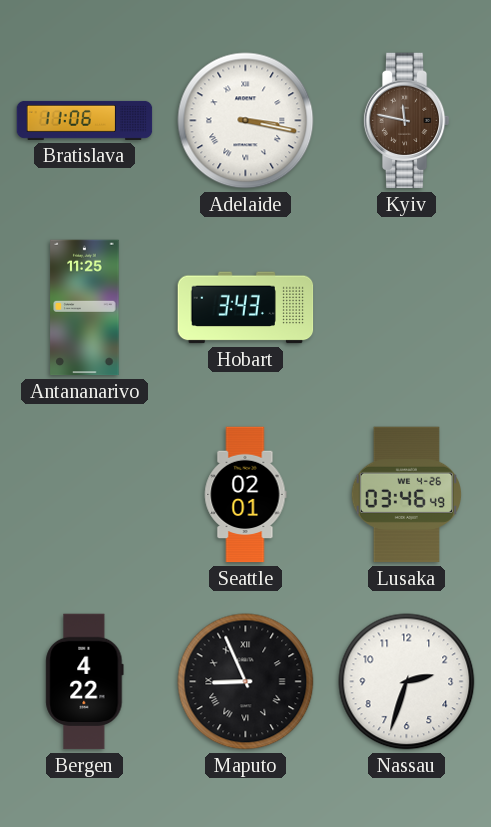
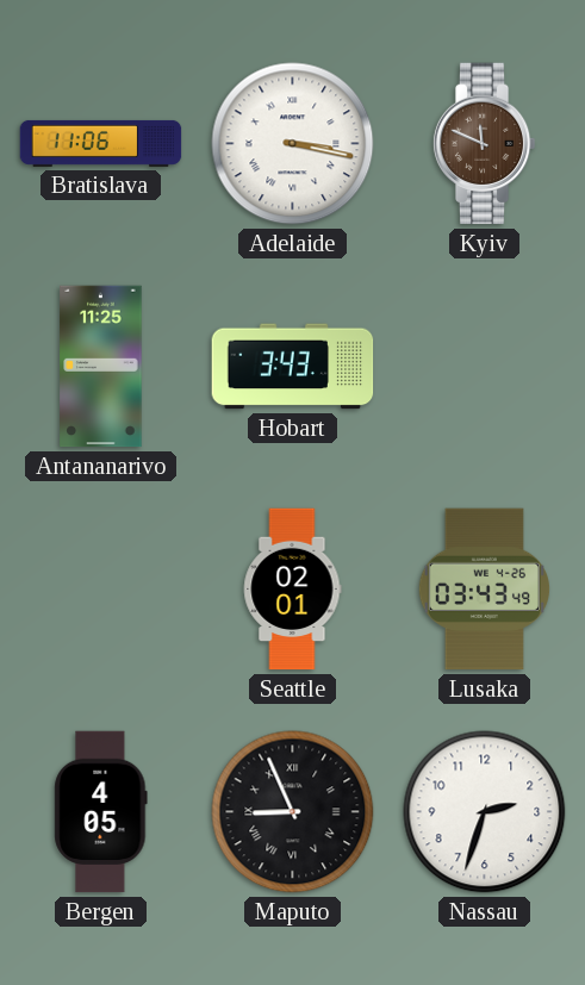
Kyiv: 11:47 -> 11:49
Lusaka: 03:46 -> 03:43
Bergen: 4:22 -> 4:05
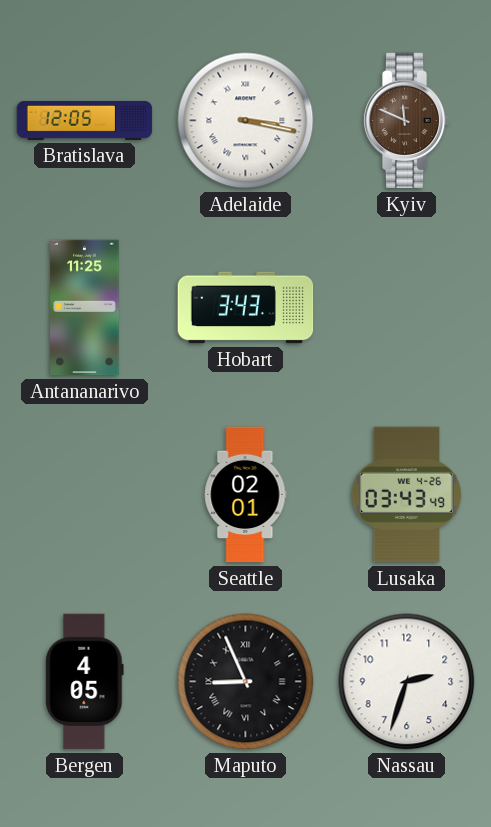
Bratislava: 11:06 -> 12:05
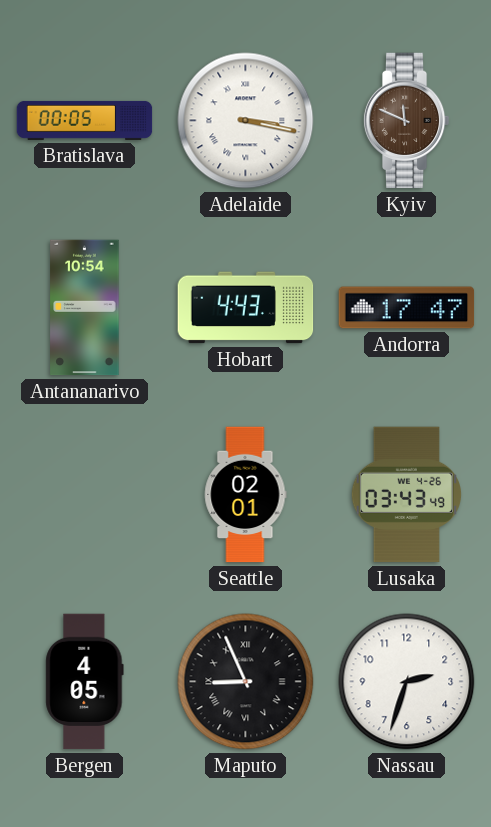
Bratislava: 12:05 -> 00:05
Antananarivo: 11:25 -> 10:54
Hobart: 3:43 -> 4:43
Andorra: none -> 17:47
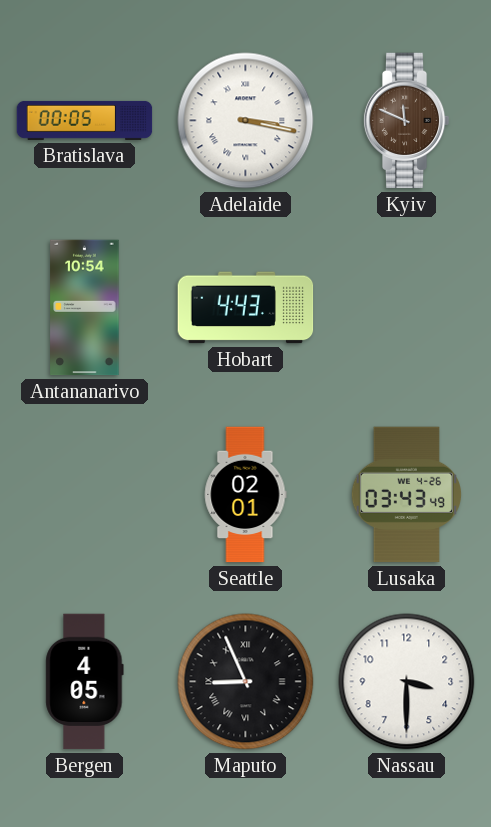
Andorra: 17:47 -> none
Nassau: 2:33 -> 3:30
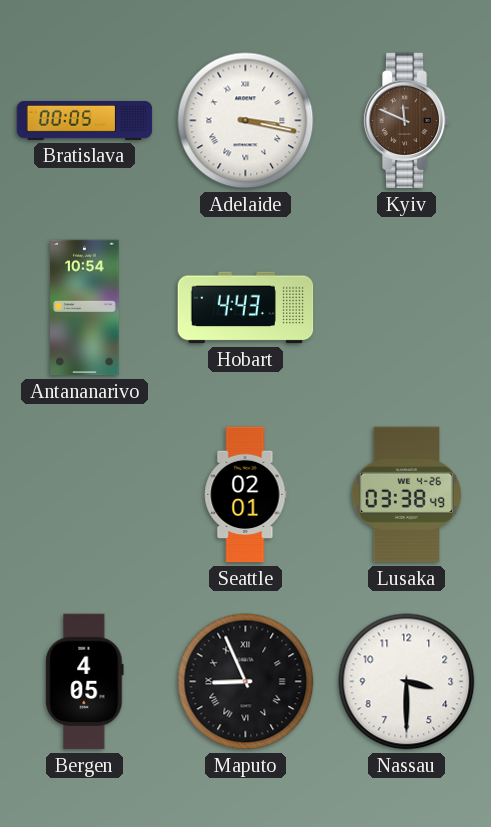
Lusaka: 03:43 -> 03:38
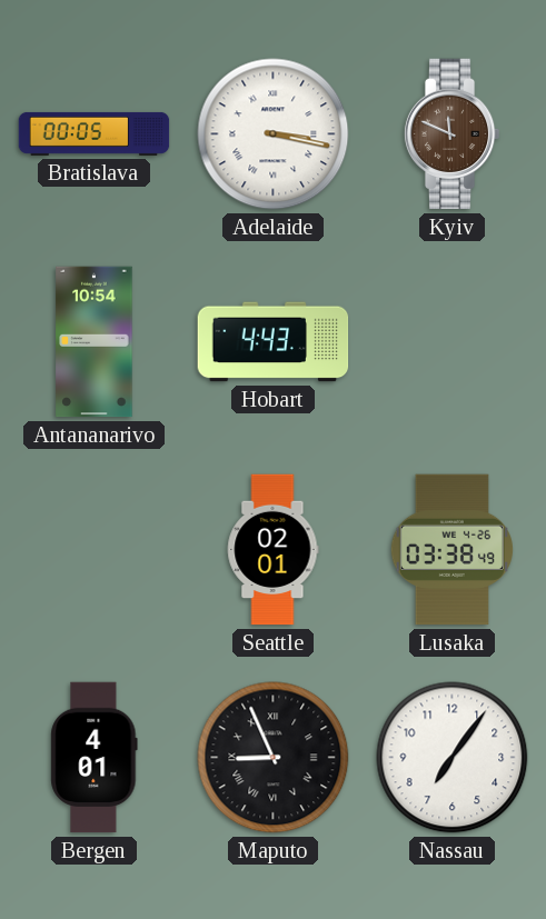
Bergen: 4:05 -> 4:01
Nassau: 3:30 -> 7:06
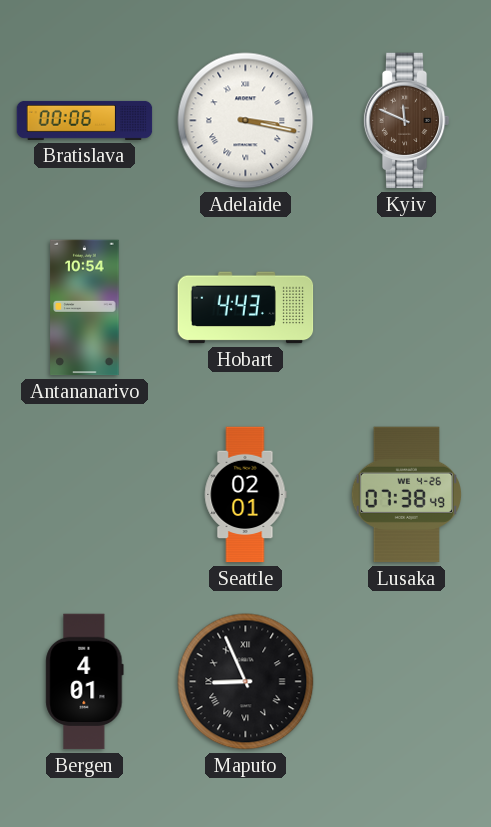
Bratislava: 00:05 -> 00:06
Lusaka: 03:38 -> 07:38
Nassau: 7:06 -> none
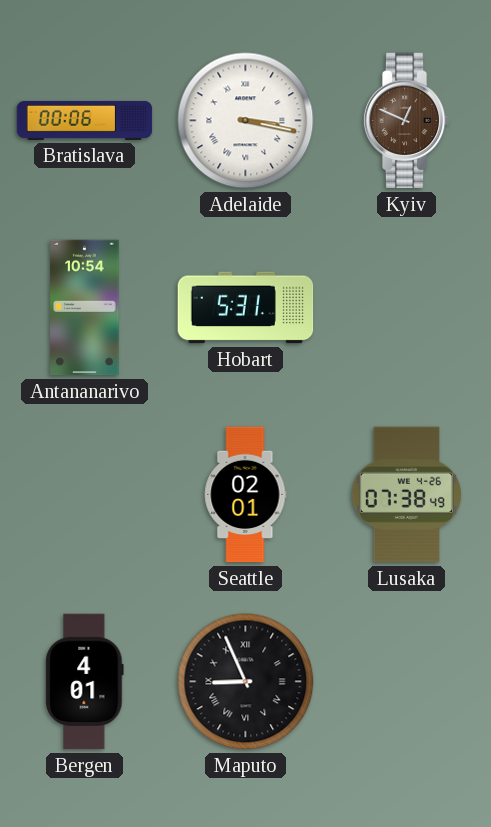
Kyiv: 11:49 -> 12:49
Hobart: 4:43 -> 5:31
